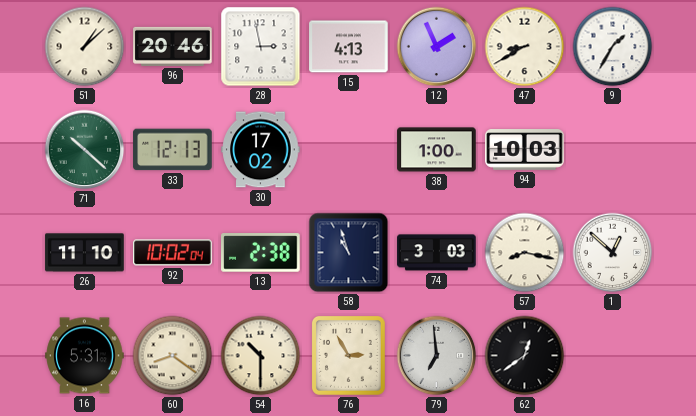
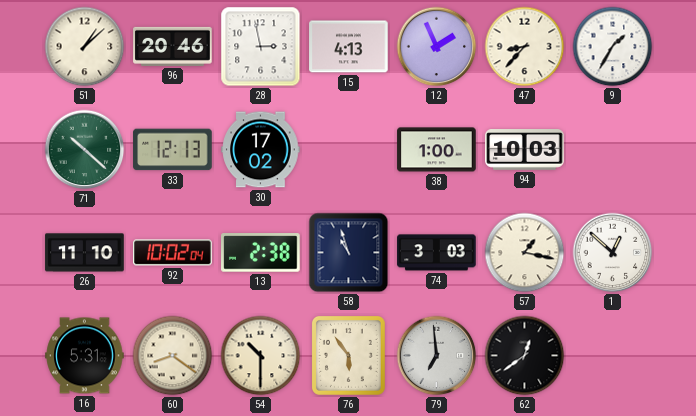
47: 8:40 -> 8:37
57: 8:17 -> 1:17
76: 2:55 -> 5:54
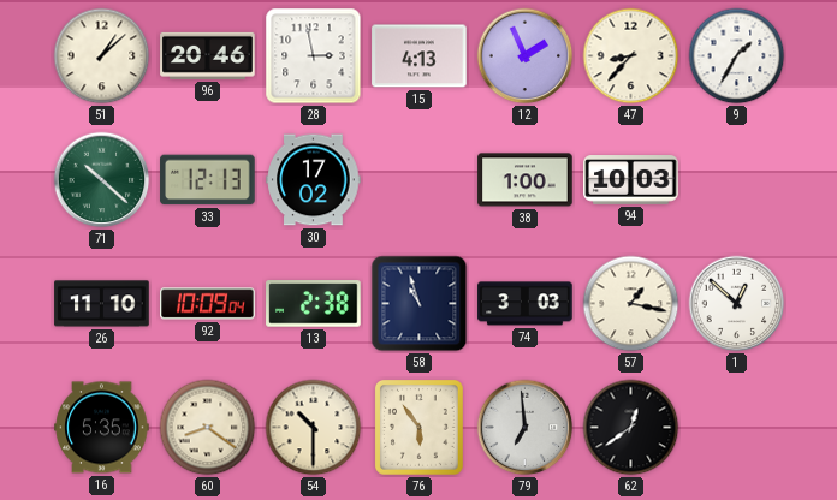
92: 10:02 -> 10:09
16: 5:31 -> 5:35
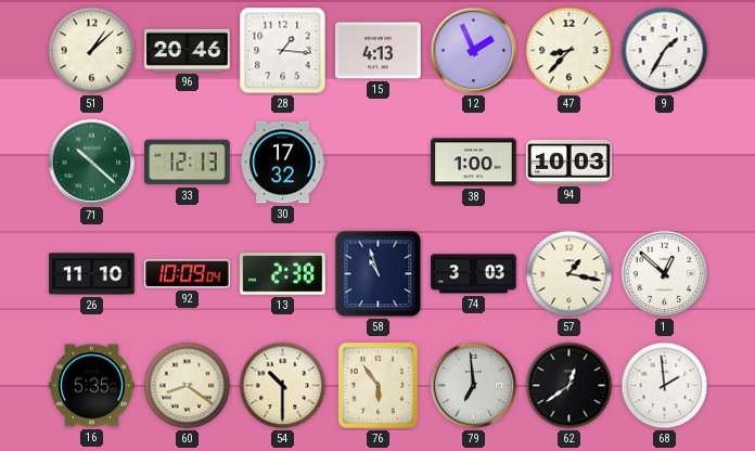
28: 2:58 -> 1:16
30: 17:02 -> 17:32
68: none -> 1:59
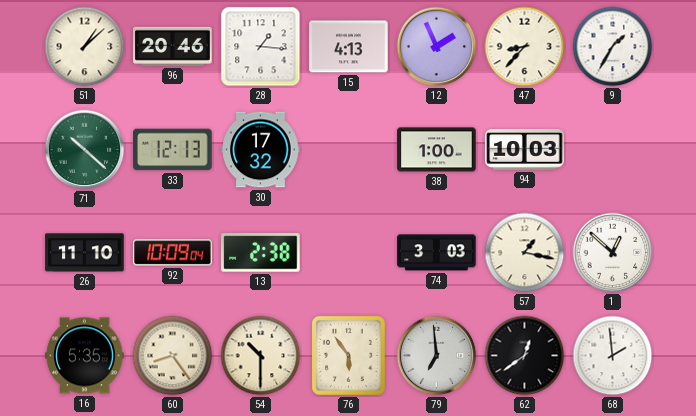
58: 10:57 -> none
60: 8:21 -> 8:24
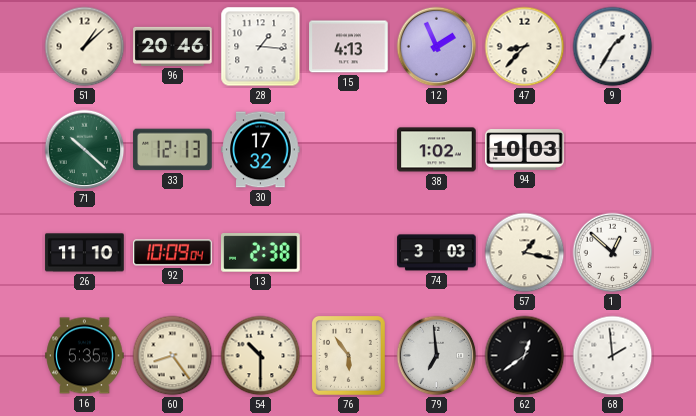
38: 1:00 -> 1:02
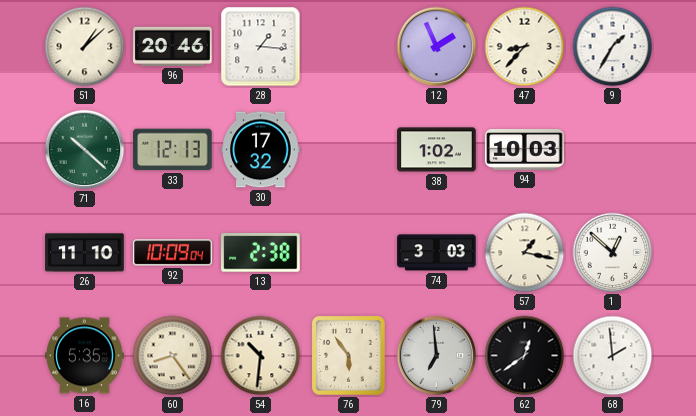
15: 4:13 -> none
54: 10:30 -> 10:31
